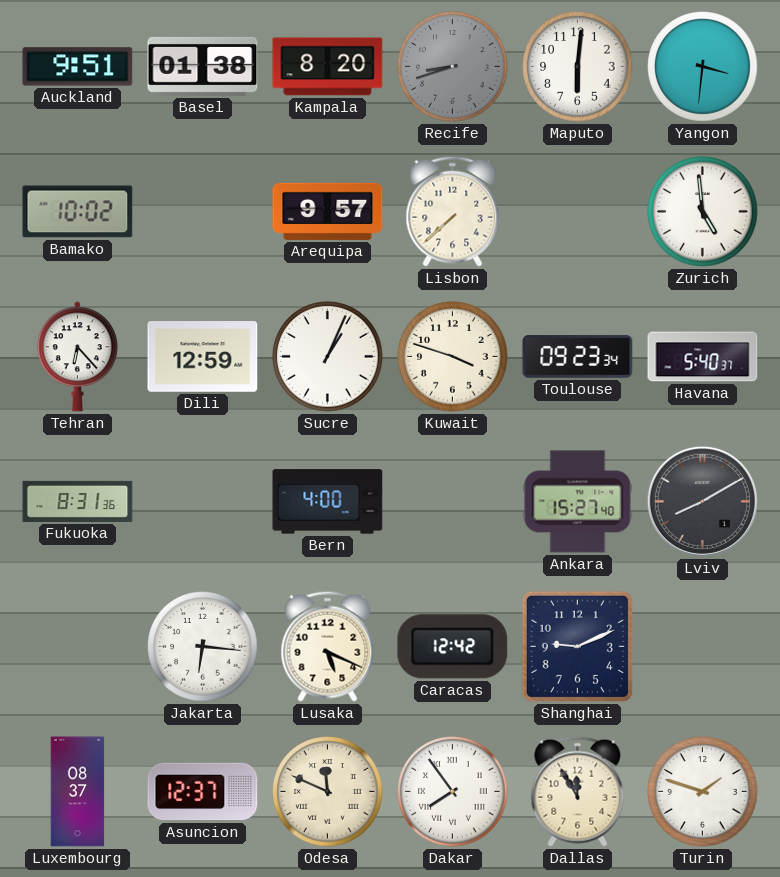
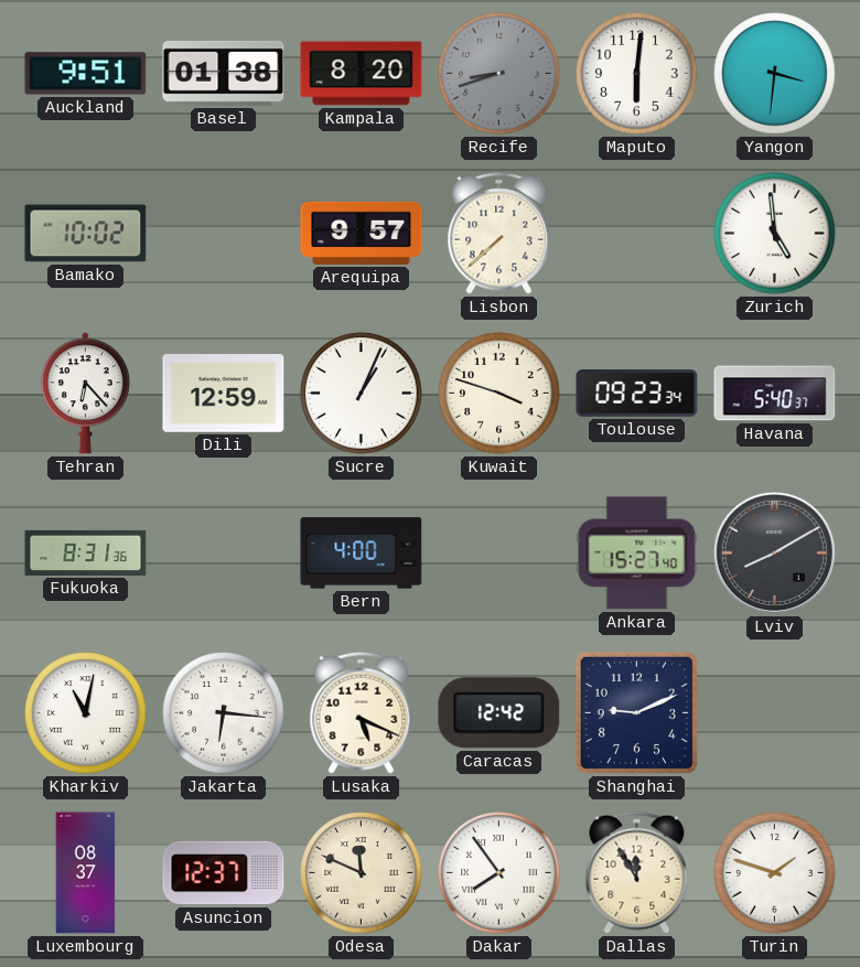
Kharkiv: none -> 11:02
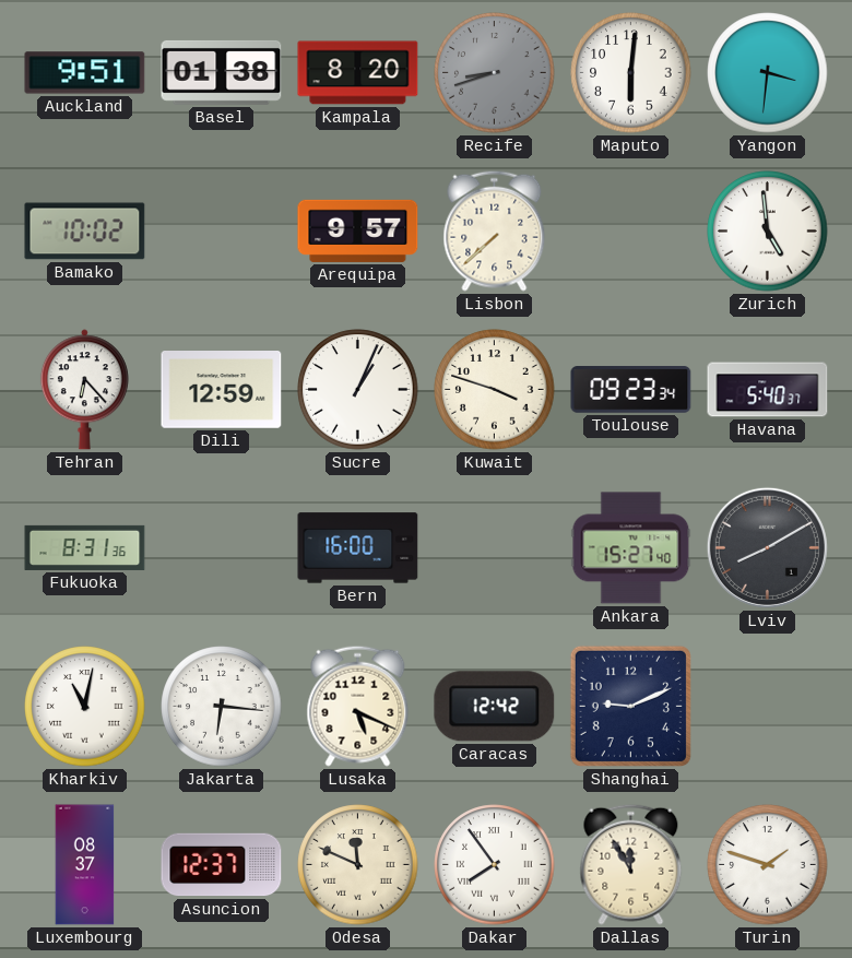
Bern: 4:00 -> 16:00
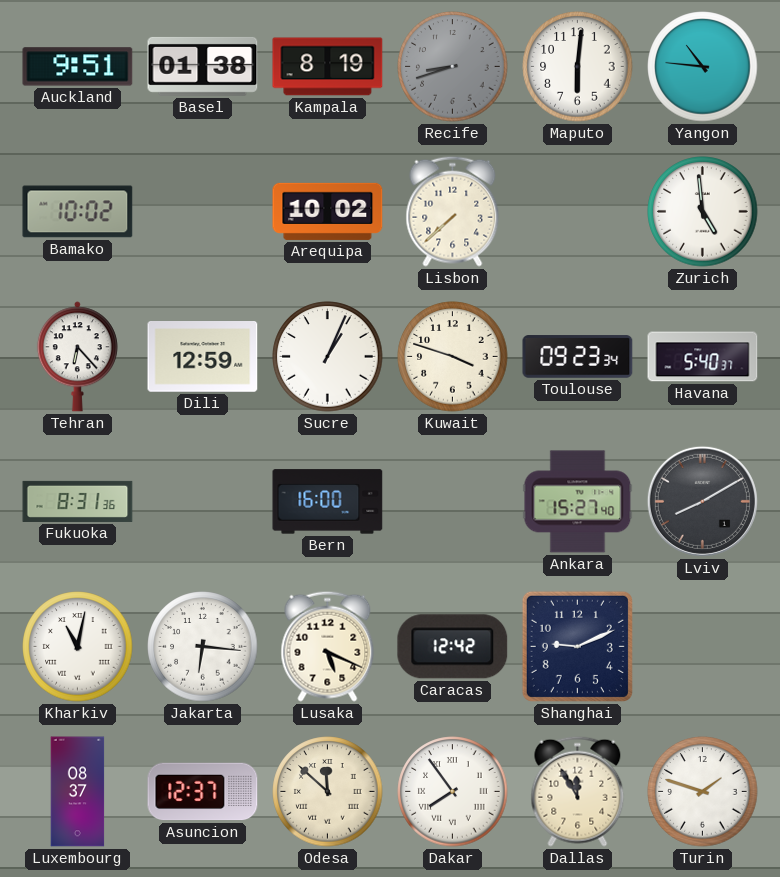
Kampala: 8:20 -> 8:19
Yangon: 3:31 -> 10:46
Arequipa: 9:57 -> 10:02
Odesa: 11:49 -> 11:52
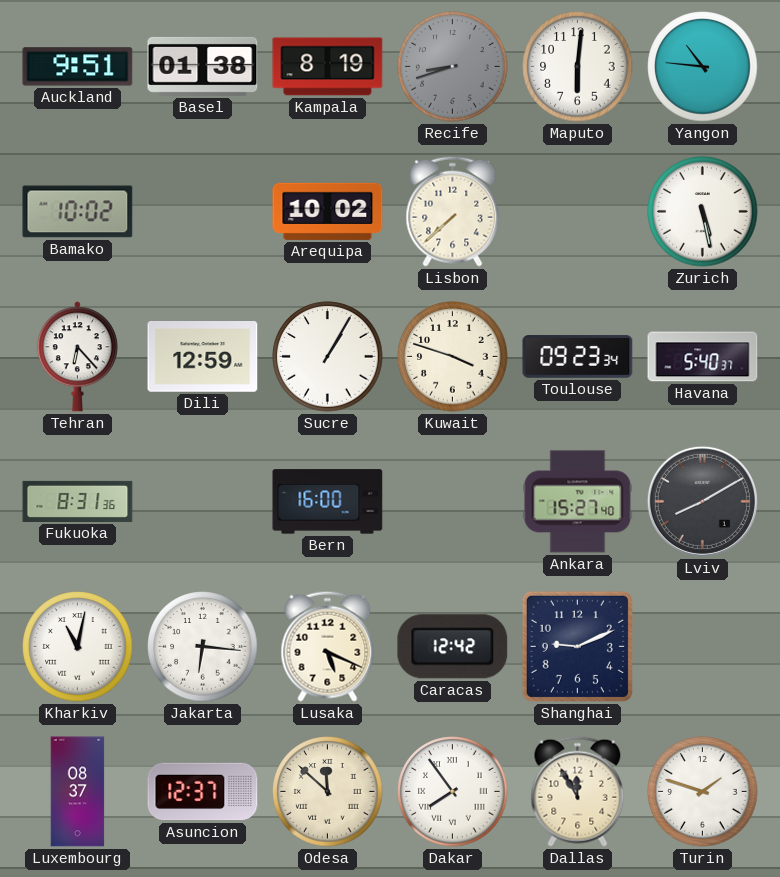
Zurich: 4:59 -> 5:28
Sucre: 1:04 -> 1:05
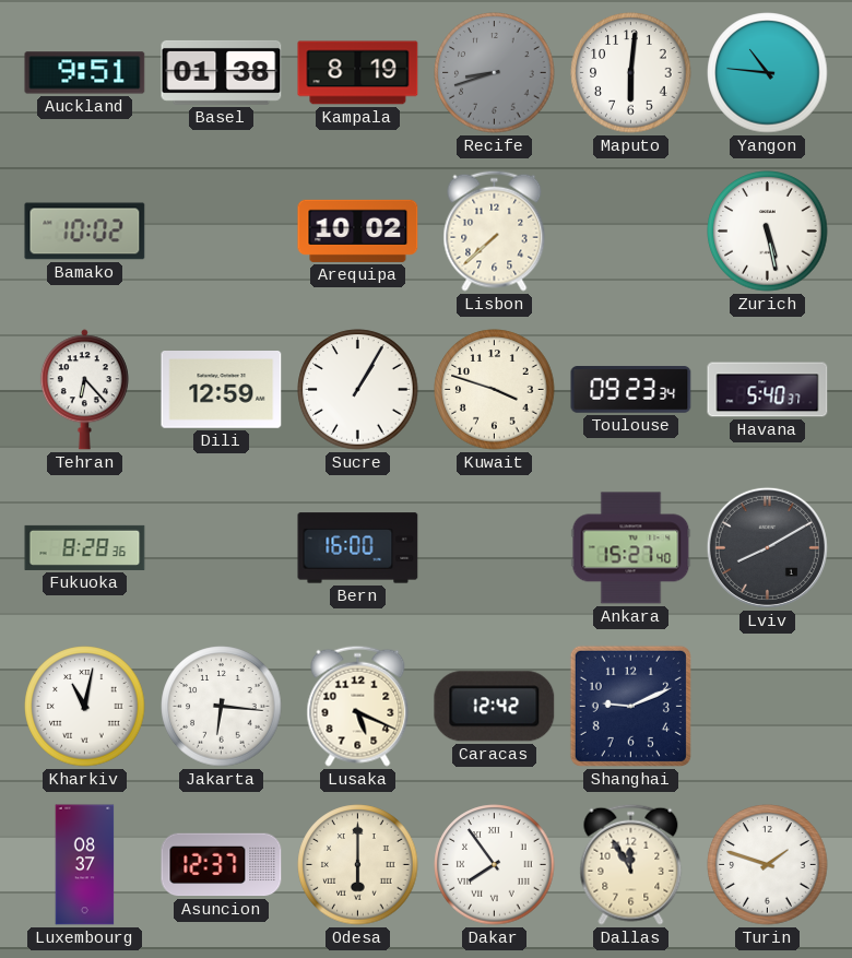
Fukuoka: 8:31 -> 8:28
Odesa: 11:52 -> 6:00
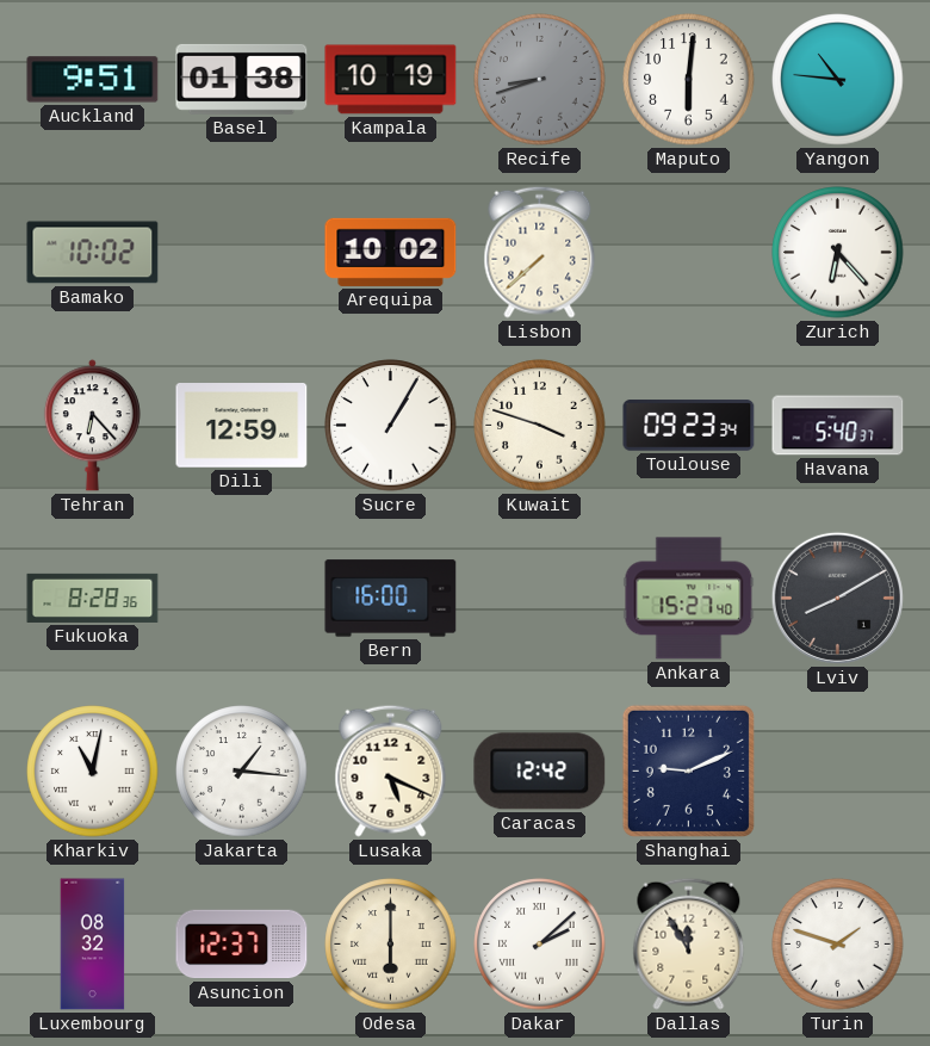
Kampala: 8:19 -> 10:19
Zurich: 5:28 -> 6:23
Jakarta: 6:16 -> 1:16
Luxembourg: 08:37 -> 08:32
Dakar: 7:54 -> 2:08
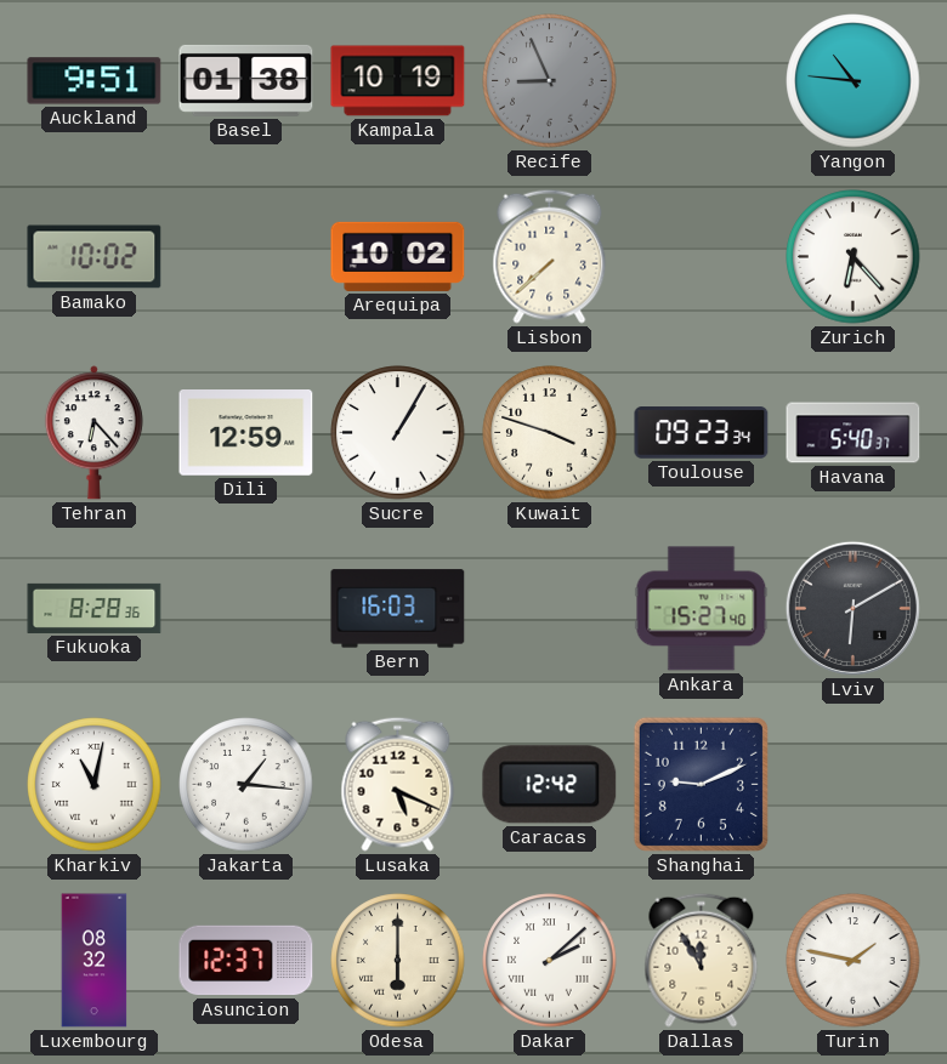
Recife: 8:42 -> 8:56
Maputo: 6:01 -> none
Bern: 16:00 -> 16:03
Lviv: 8:10 -> 6:10
Turin: 1:48 -> 1:47
